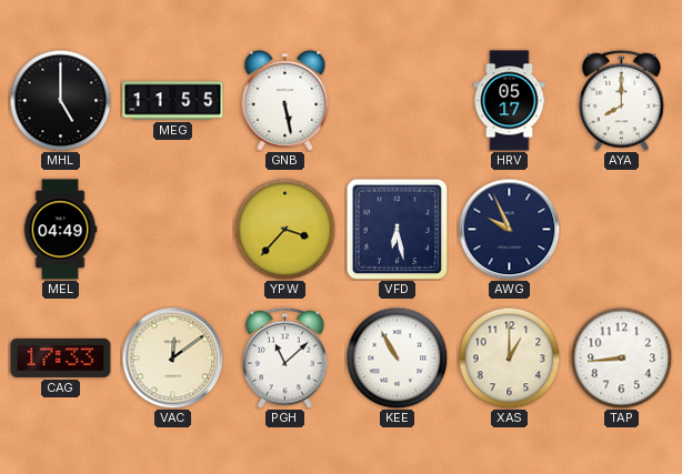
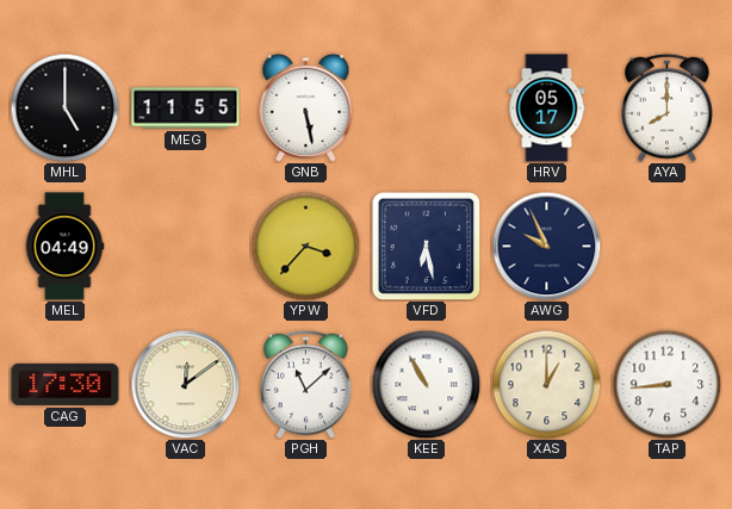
CAG: 17:33 -> 17:30
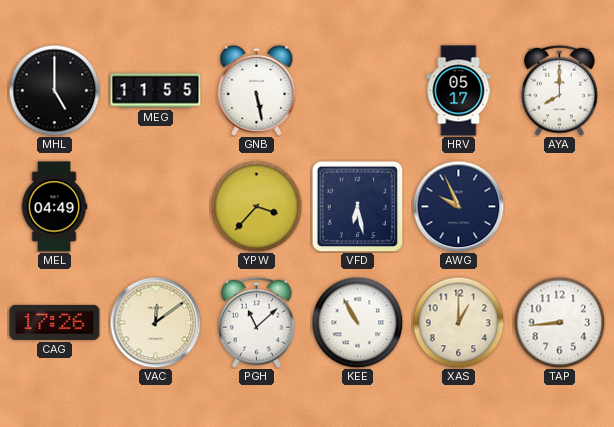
CAG: 17:30 -> 17:26
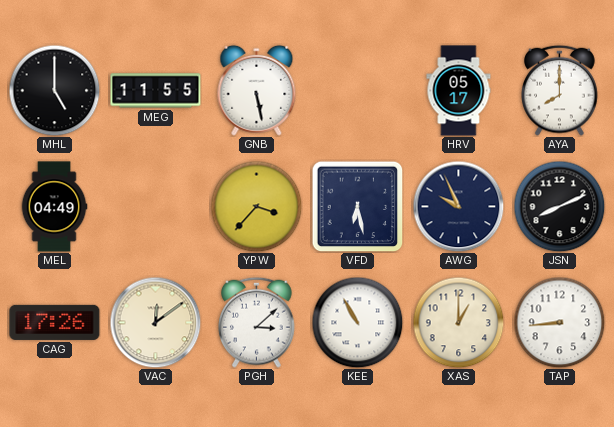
JSN: none -> 8:11
PGH: 11:08 -> 3:08
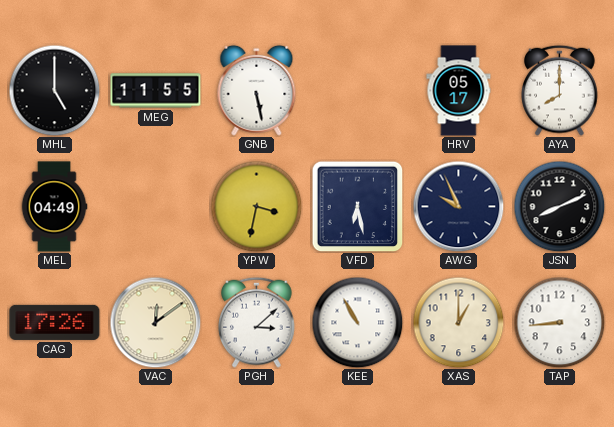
YPW: 3:37 -> 3:32
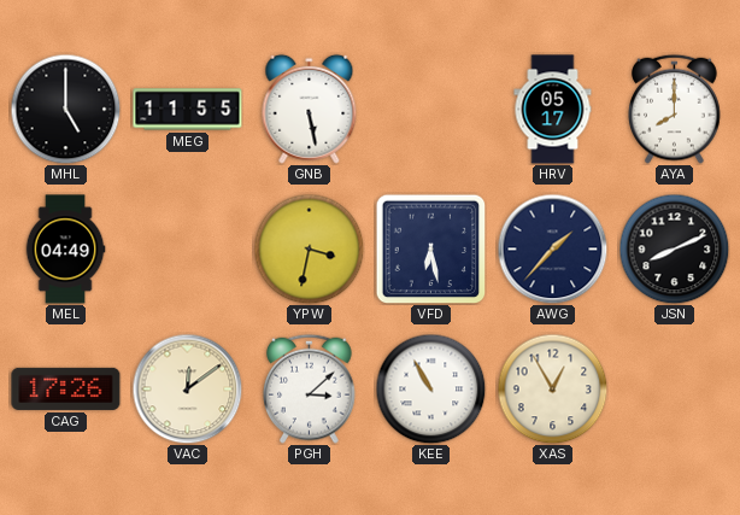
AWG: 9:56 -> 1:37
XAS: 1:00 -> 12:55
TAP: 8:44 -> none
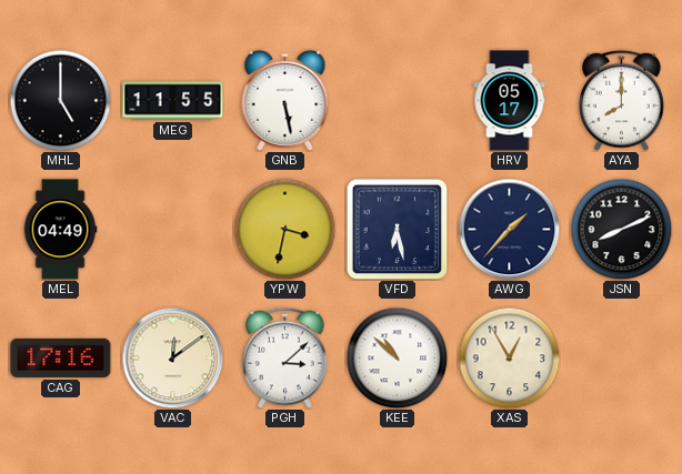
CAG: 17:26 -> 17:16
KEE: 10:55 -> 10:52
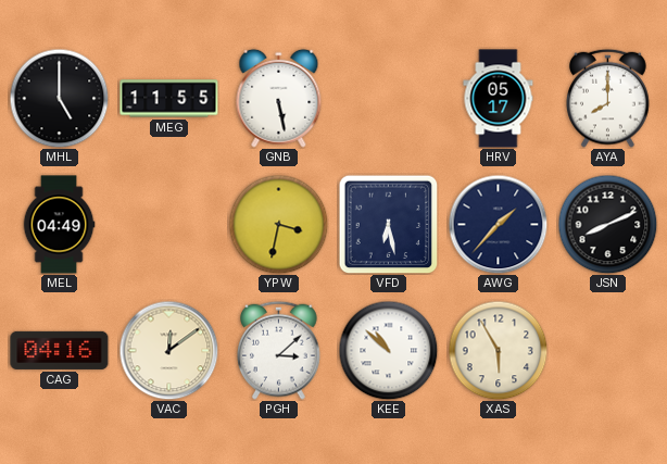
CAG: 17:16 -> 04:16
XAS: 12:55 -> 5:55
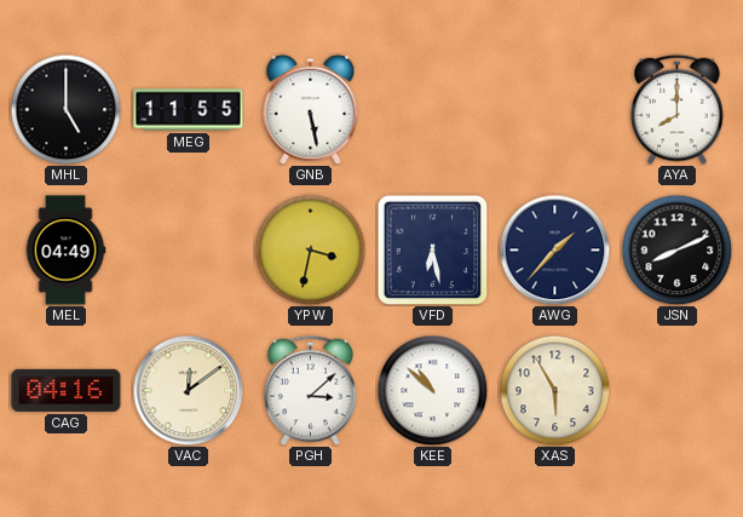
HRV: 05:17 -> none
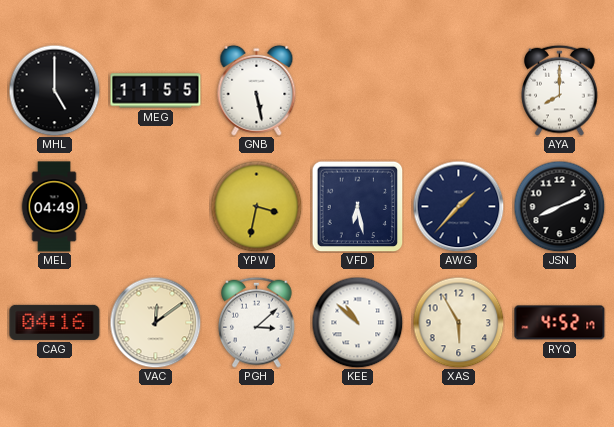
RYQ: none -> 4:52
